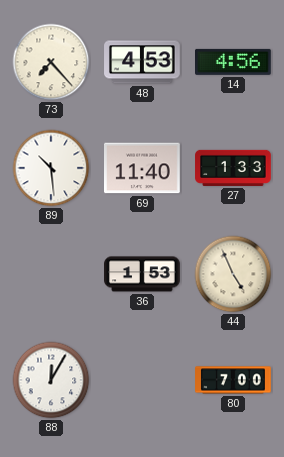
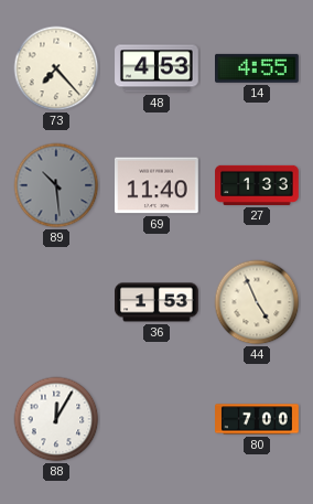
14: 4:56 -> 4:55
89 dial: white -> grey
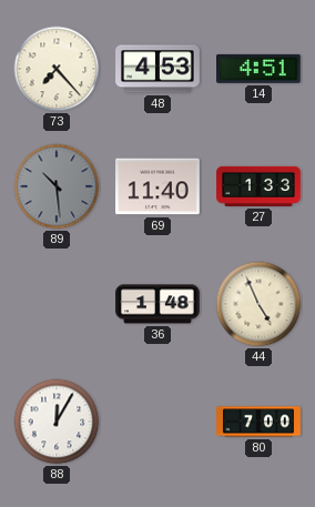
14: 4:55 -> 4:51
36: 1:53 -> 1:48
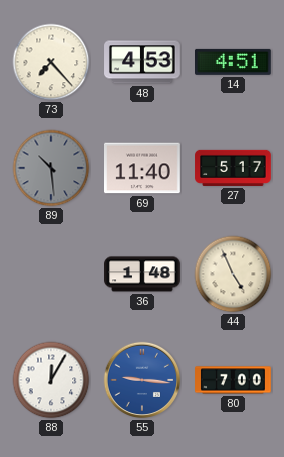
27: 1:33 -> 5:17
55: none -> 9:16
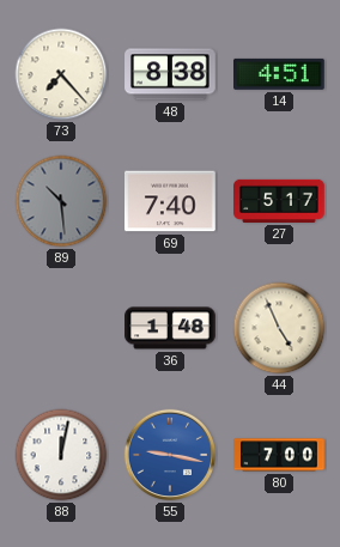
48: 4:53 -> 8:38
69: 11:40 -> 7:40
88: 12:05 -> 12:02
55: 9:16 -> 9:17
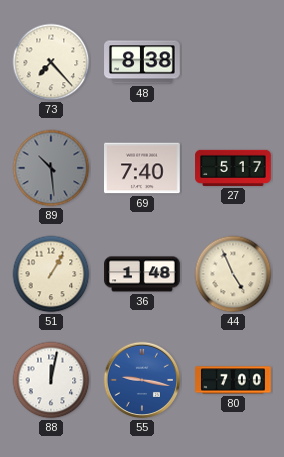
14: 4:51 -> none
51: none -> 1:05
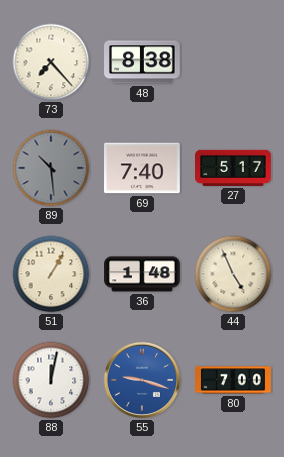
55: 9:17 -> 9:18
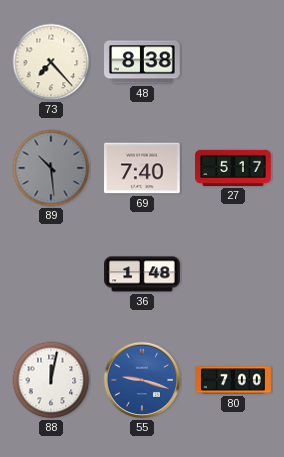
51: 1:05 -> none
44: 4:56 -> none
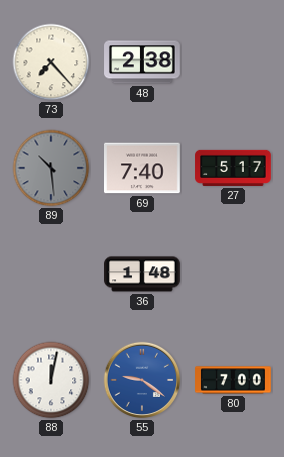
48: 8:38 -> 2:38
55: 9:18 -> 9:21
